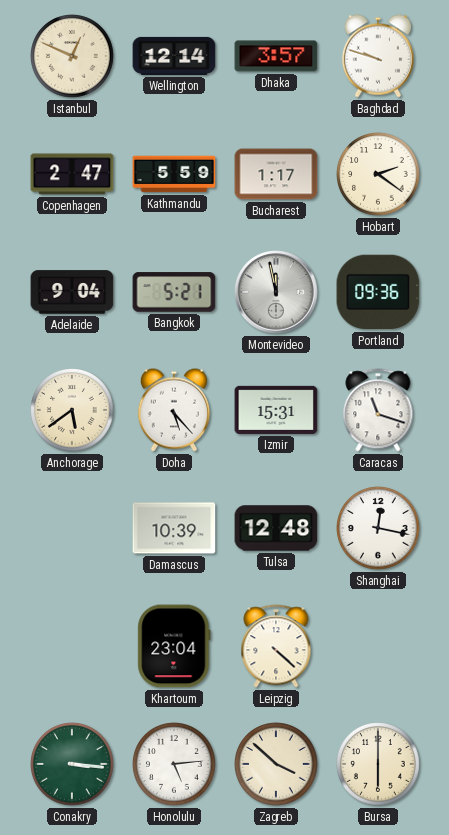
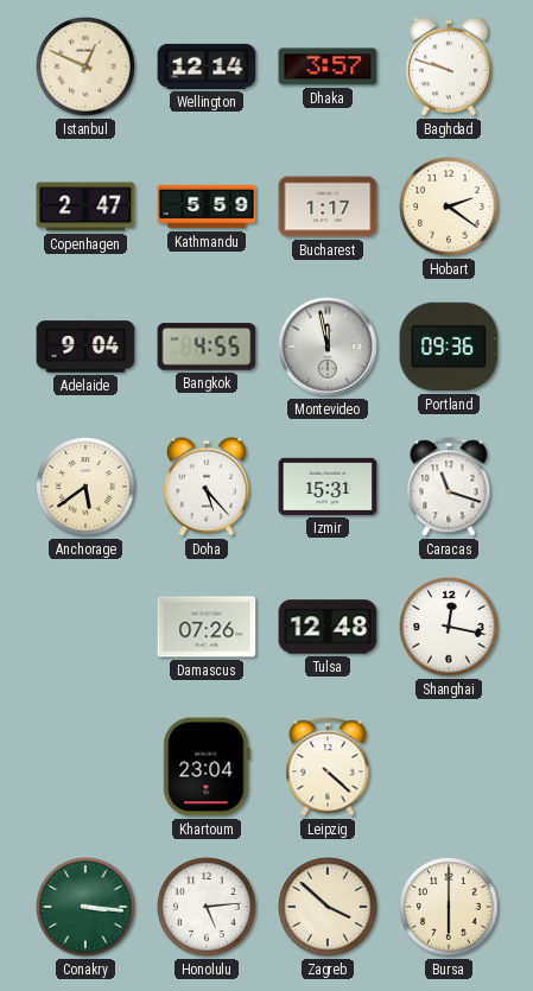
Bangkok: 5:21 -> 4:55
Damascus: 10:39 -> 07:26
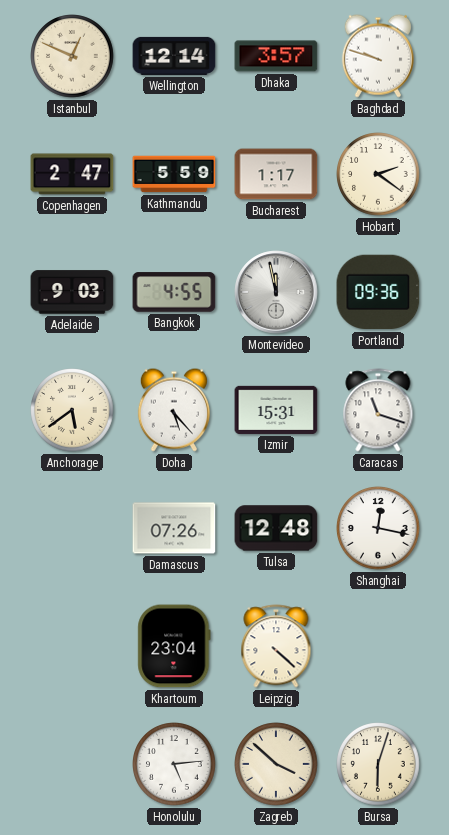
Adelaide: 9:04 -> 9:03
Conakry: 3:16 -> none
Bursa: 6:00 -> 6:03
